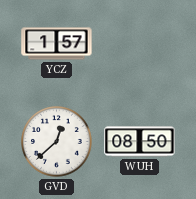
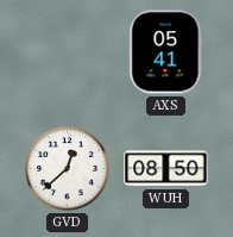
YCZ: 1:57 -> none
AXS: none -> 05:41
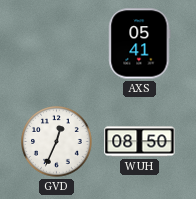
GVD: 12:38 -> 12:34
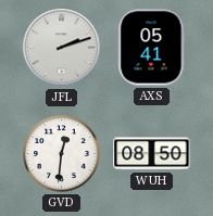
JFL: none -> 2:12
GVD: 12:34 -> 12:31
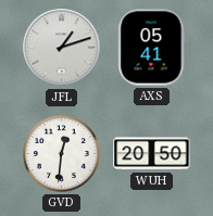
JFL: 2:12 -> 1:12
WUH: 08:50 -> 20:50
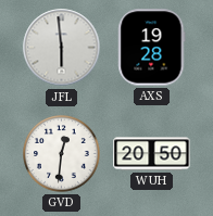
JFL: 1:12 -> 5:59
AXS: 05:41 -> 19:28
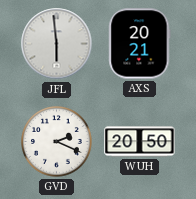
AXS: 19:28 -> 20:21
GVD: 12:31 -> 2:19
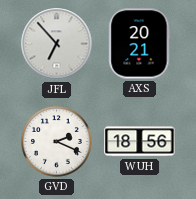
JFL: 5:59 -> 6:53
WUH: 20:50 -> 18:56
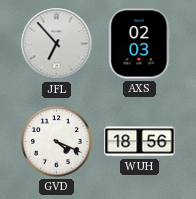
AXS: 20:21 -> 02:03
GVD: 2:19 -> 4:19
